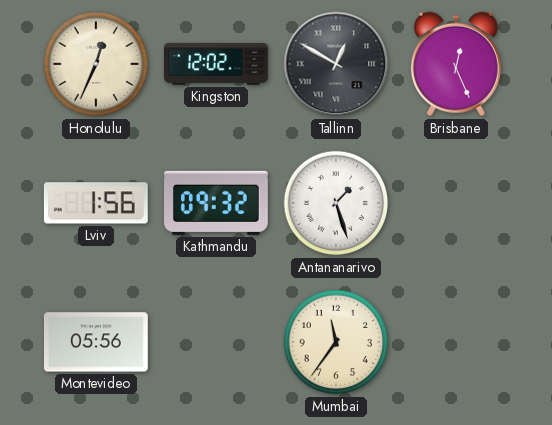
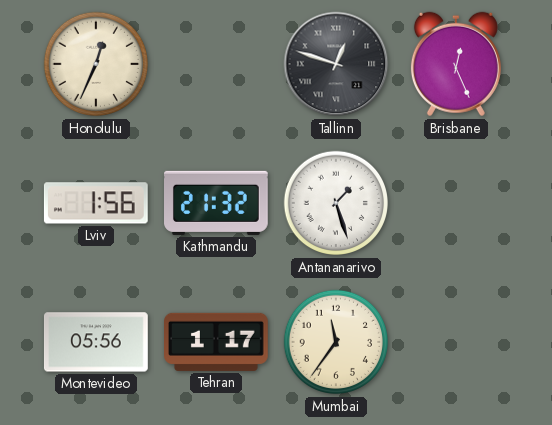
Kingston: 12:02 -> none
Tallinn: 12:50 -> 12:48
Kathmandu: 09:32 -> 21:32
Tehran: none -> 1:17
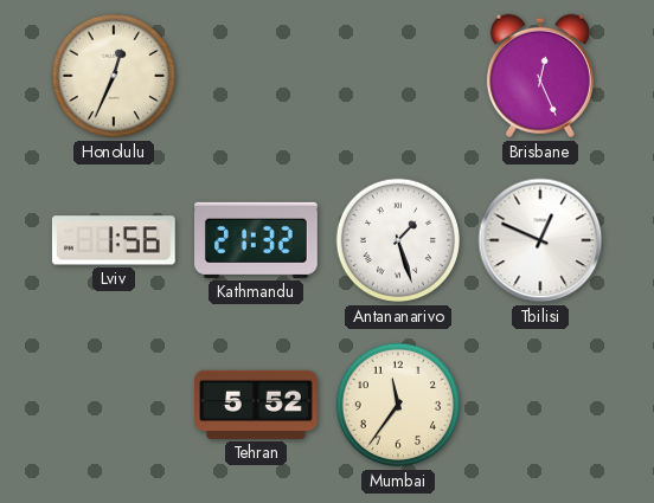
Tallinn: 12:48 -> none
Tbilisi: none -> 12:49
Montevideo: 05:56 -> none
Tehran: 1:17 -> 5:52
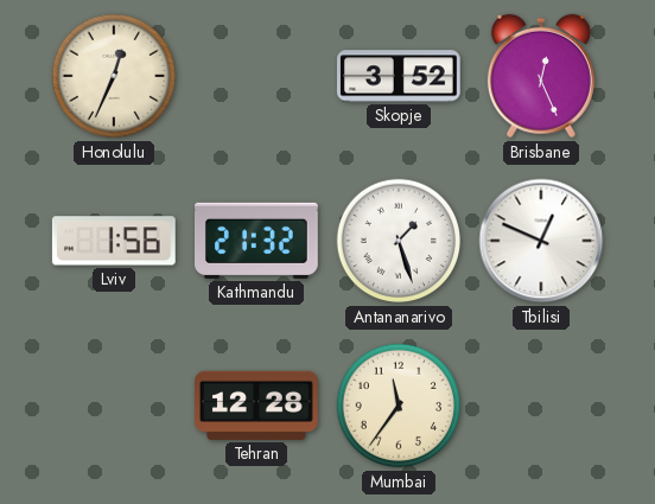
Skopje: none -> 3:52
Tehran: 5:52 -> 12:28
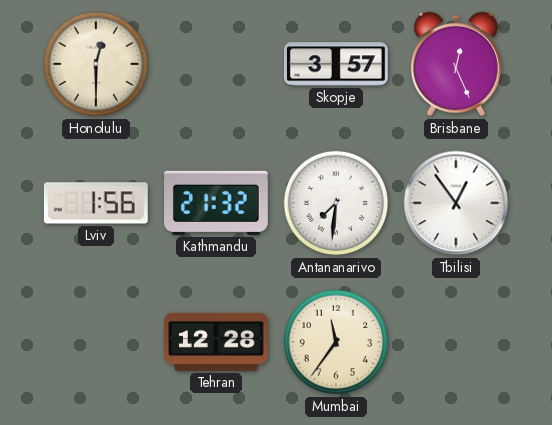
Honolulu: 12:34 -> 12:30
Skopje: 3:52 -> 3:57
Antananarivo: 1:27 -> 7:31
Tbilisi: 12:49 -> 12:54
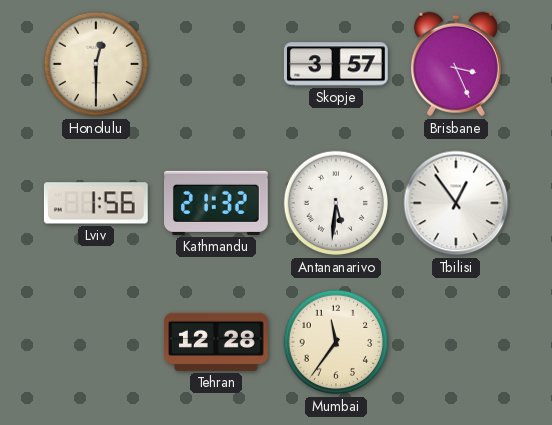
Brisbane: 12:26 -> 3:26
Antananarivo: 7:31 -> 5:31
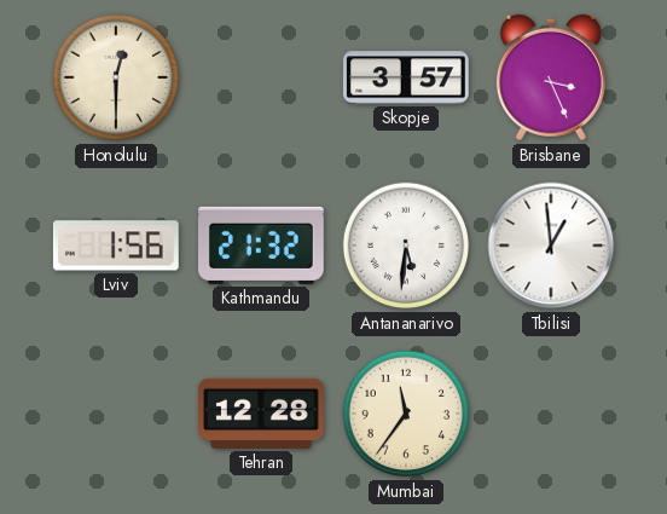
Tbilisi: 12:54 -> 12:59
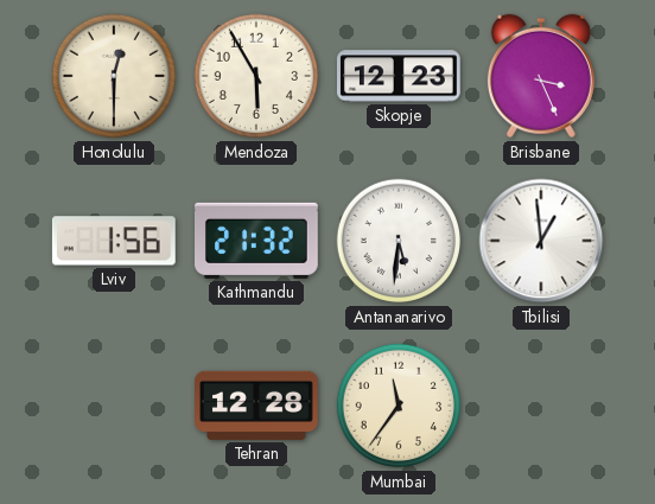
Mendoza: none -> 5:55
Skopje: 3:57 -> 12:23
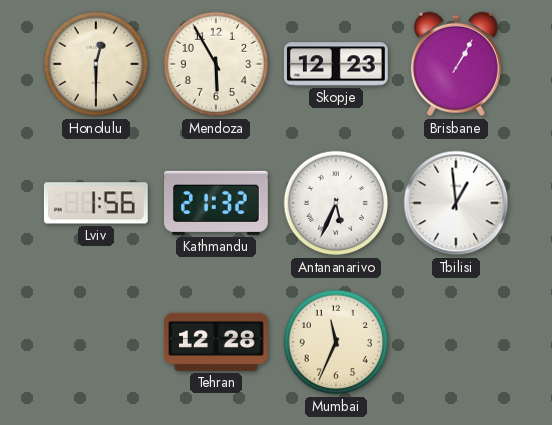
Brisbane: 3:26 -> 1:05
Antananarivo: 5:31 -> 5:34
Mumbai: 11:36 -> 11:34
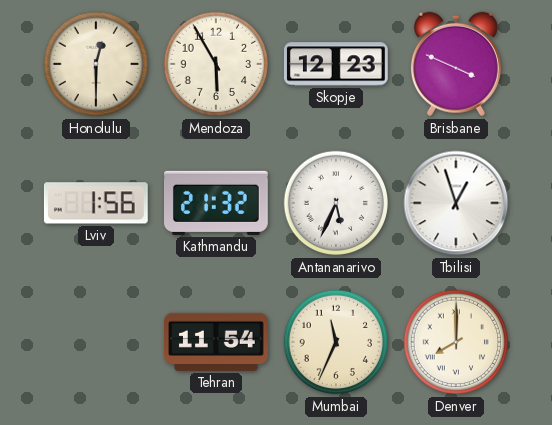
Brisbane: 1:05 -> 3:49
Tbilisi: 12:59 -> 12:57
Tehran: 12:28 -> 11:54
Denver: none -> 8:00
